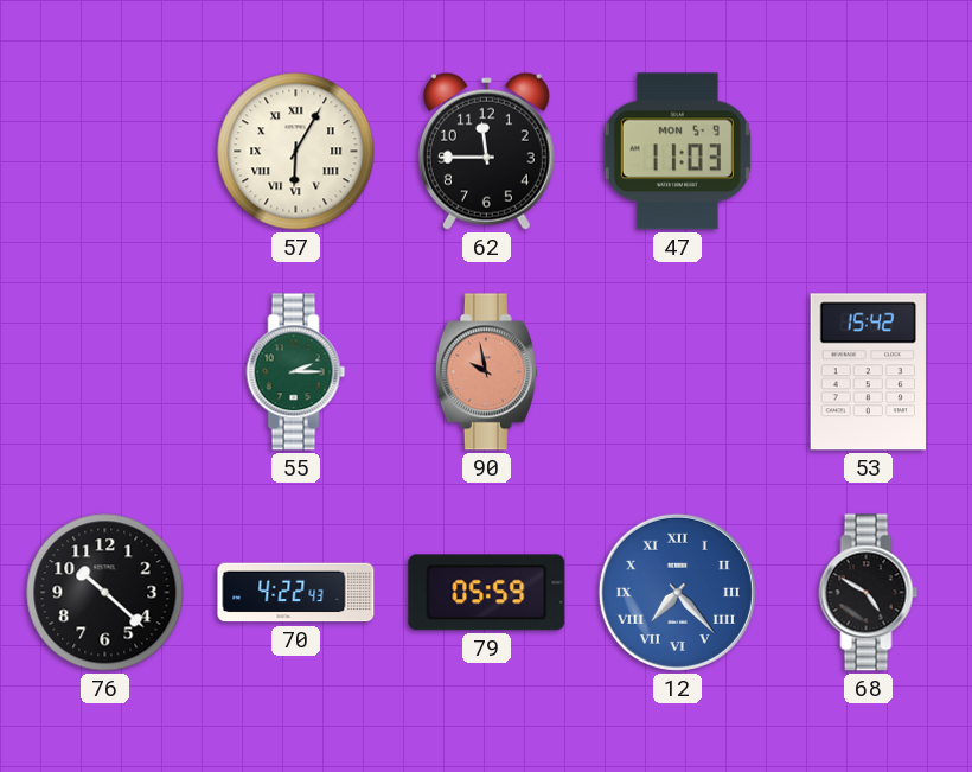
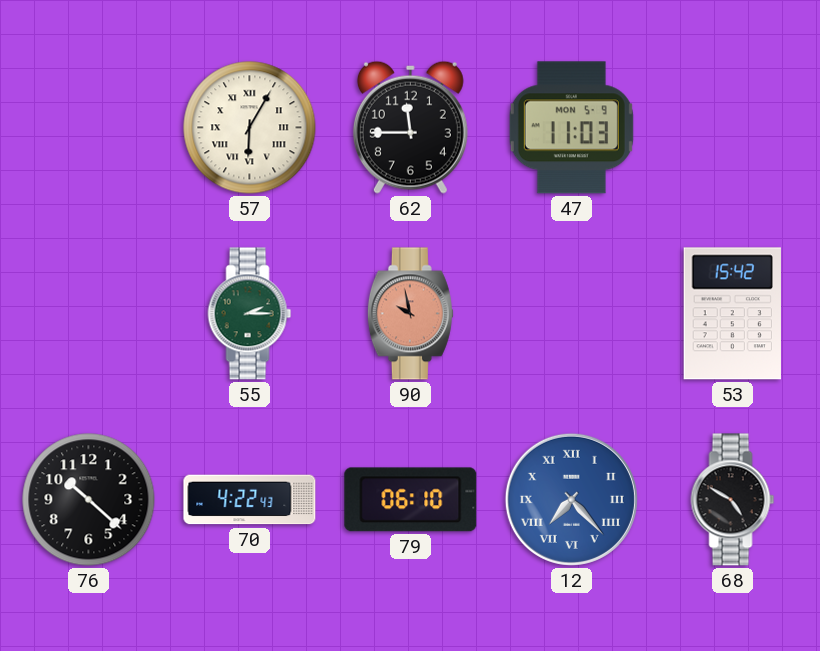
79: 05:59 -> 06:10
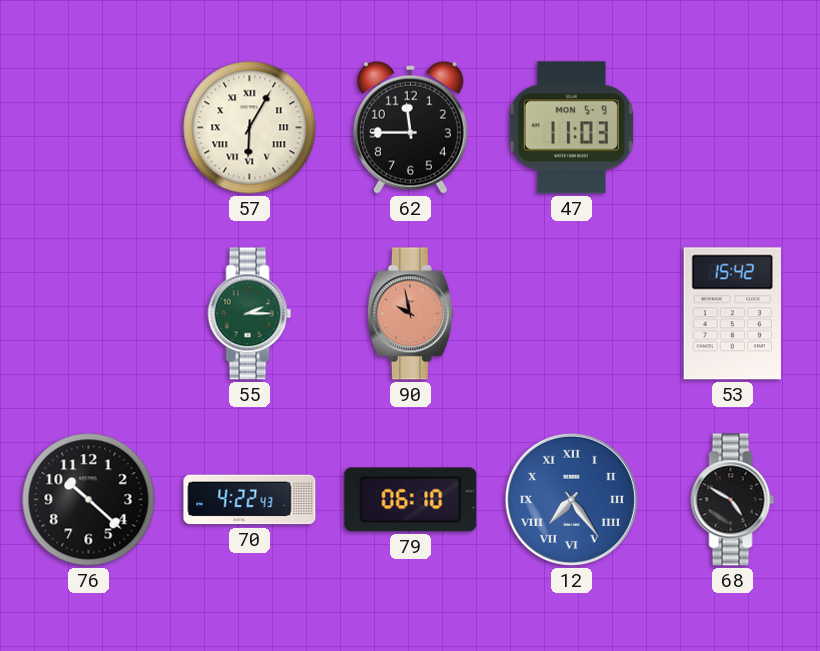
12: 7:23 -> 7:24
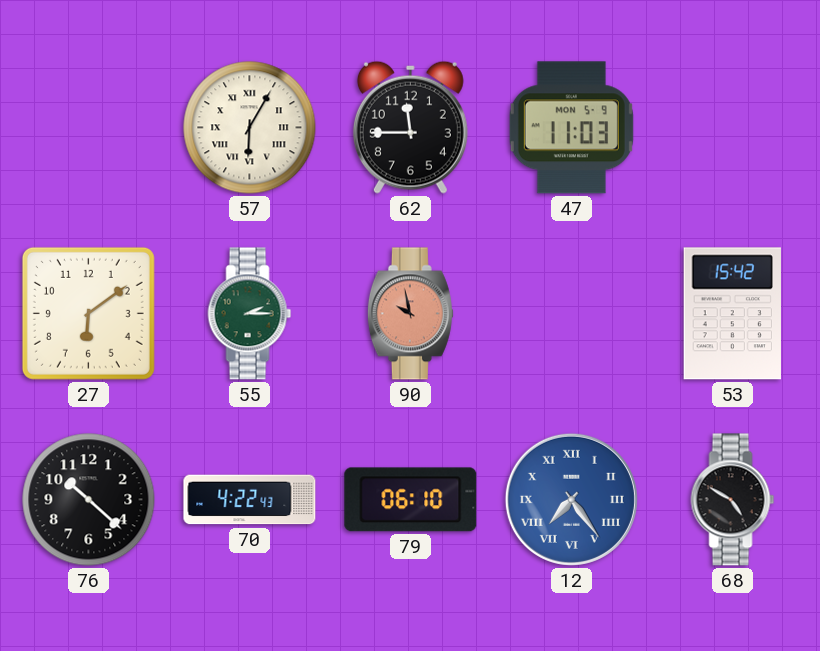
27: none -> 6:09
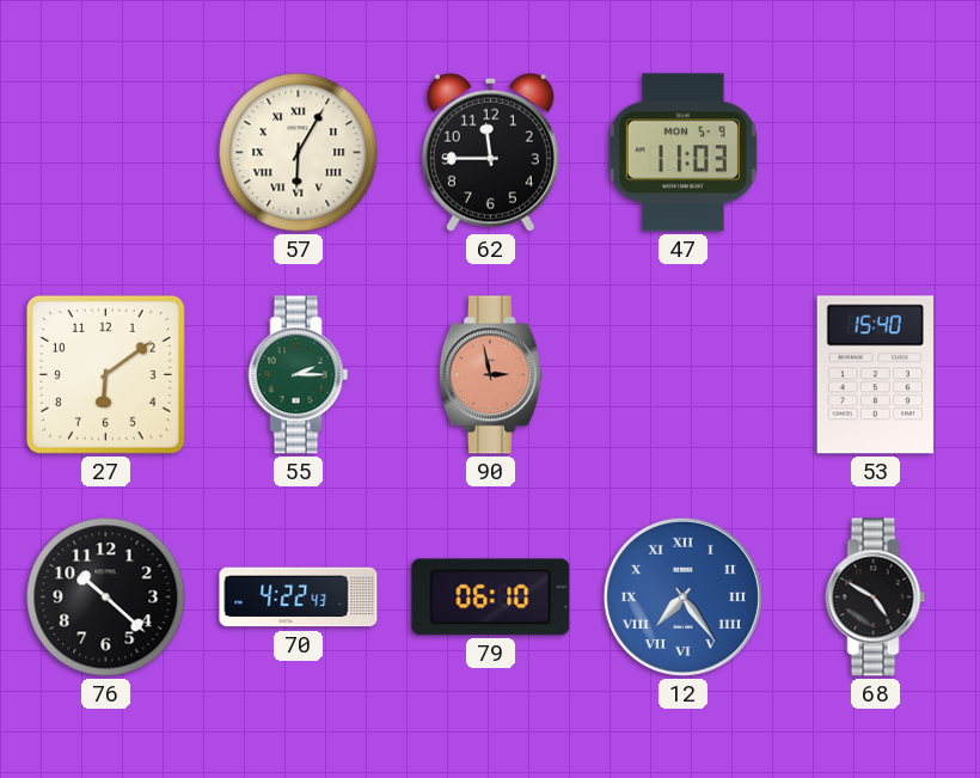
90: 9:58 -> 2:58
53: 15:42 -> 15:40
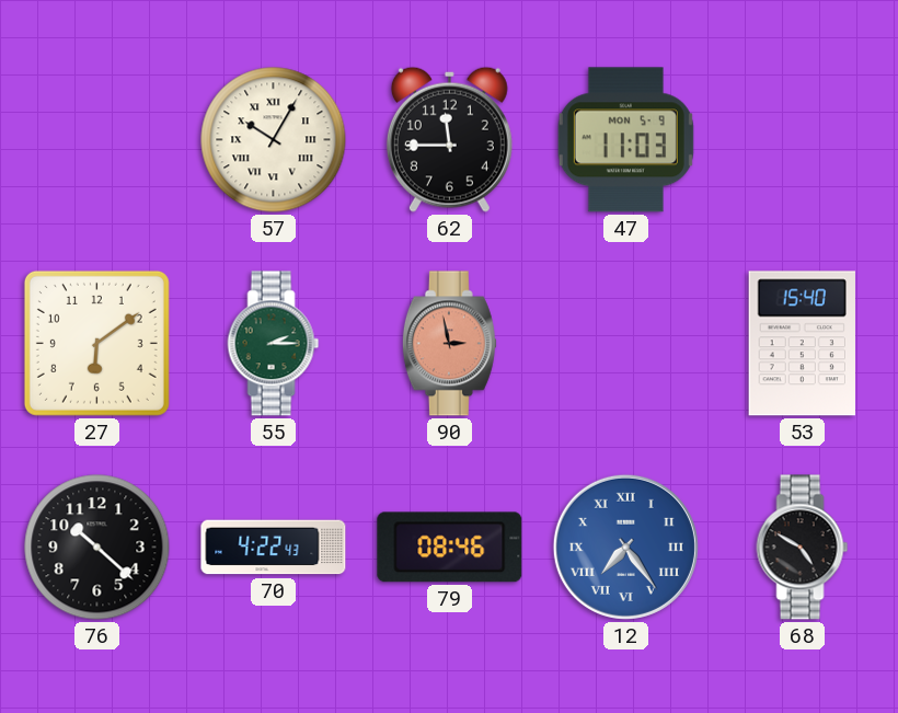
57: 6:05 -> 10:05
79: 06:10 -> 08:46
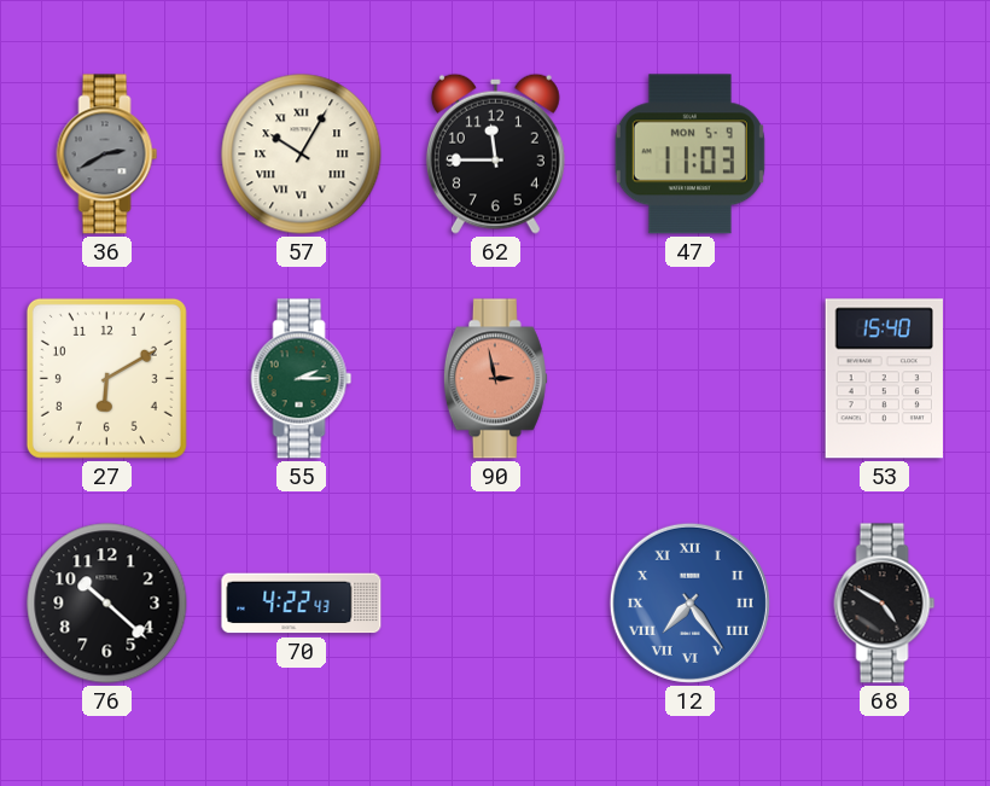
36: none -> 2:40
27: 6:09 -> 6:10
79: 08:46 -> none
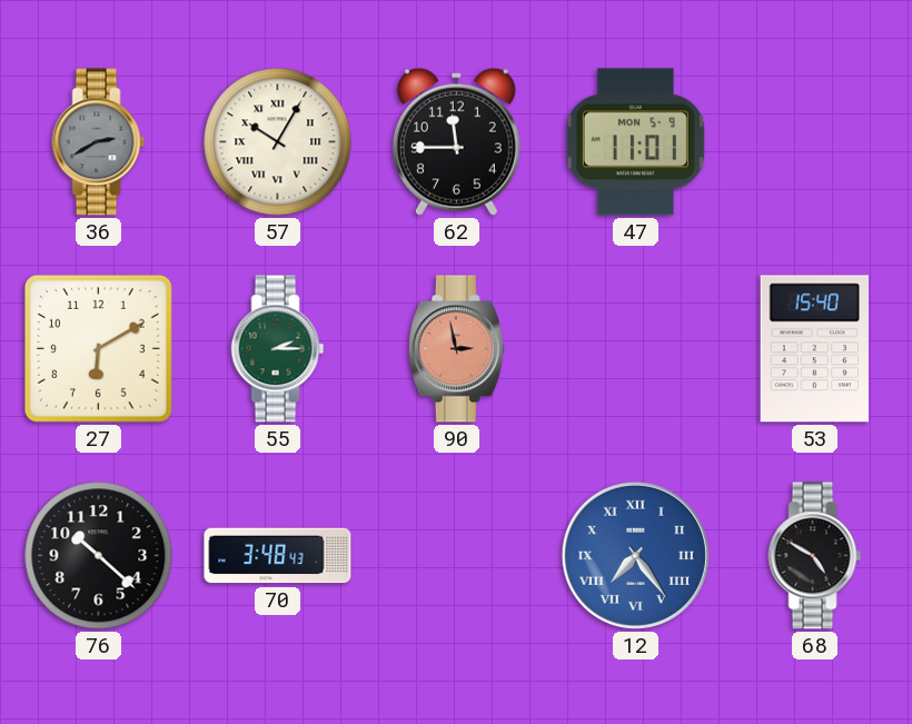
47: 11:03 -> 11:01
70: 4:22 -> 3:48
